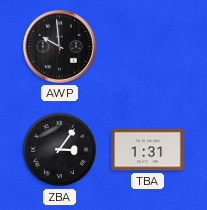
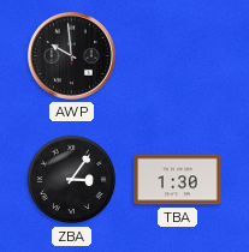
TBA: 1:31 -> 1:30
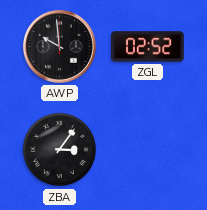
ZGL: none -> 02:52
TBA: 1:30 -> none
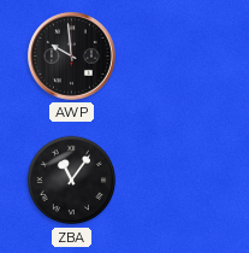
ZGL: 02:52 -> none
ZBA: 3:06 -> 11:06
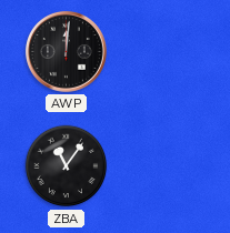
AWP: 9:59 -> 12:01
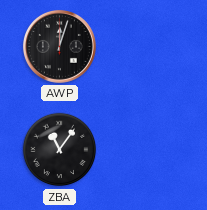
AWP: 12:01 -> 12:03
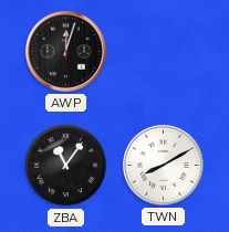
TWN: none -> 8:10
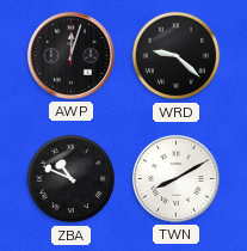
WRD: none -> 9:22
ZBA: 11:06 -> 10:49
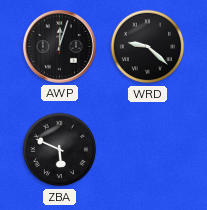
ZBA: 10:49 -> 5:49
TWN: 8:10 -> none
